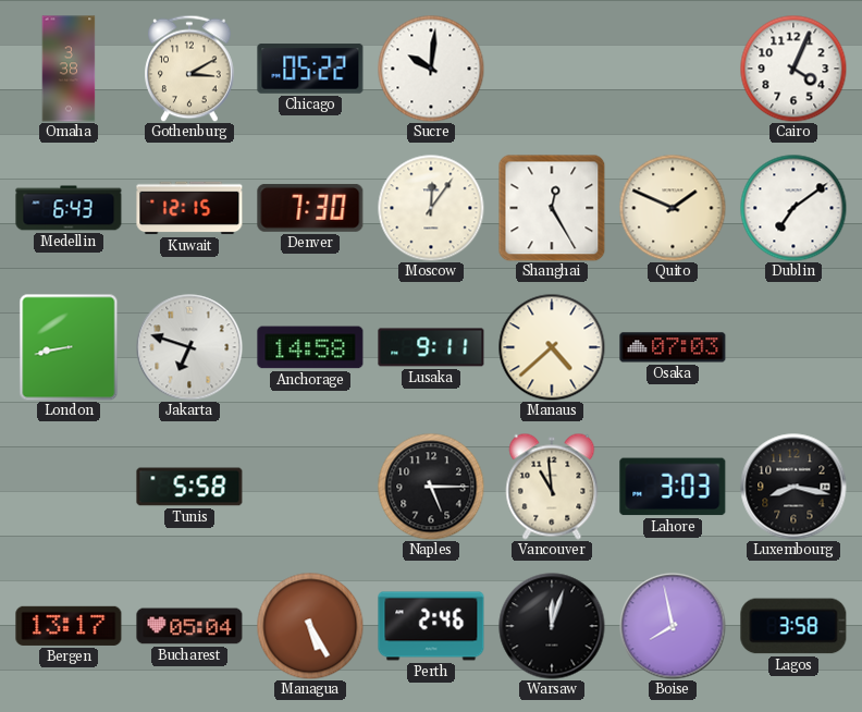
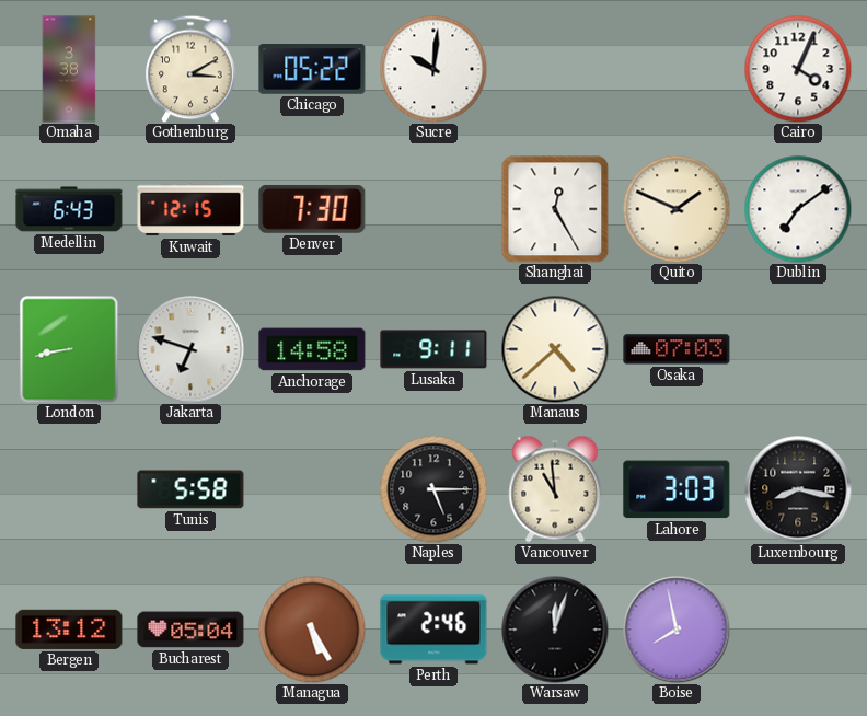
Moscow: 12:06 -> none
Bergen: 13:17 -> 13:12
Lagos: 3:58 -> none
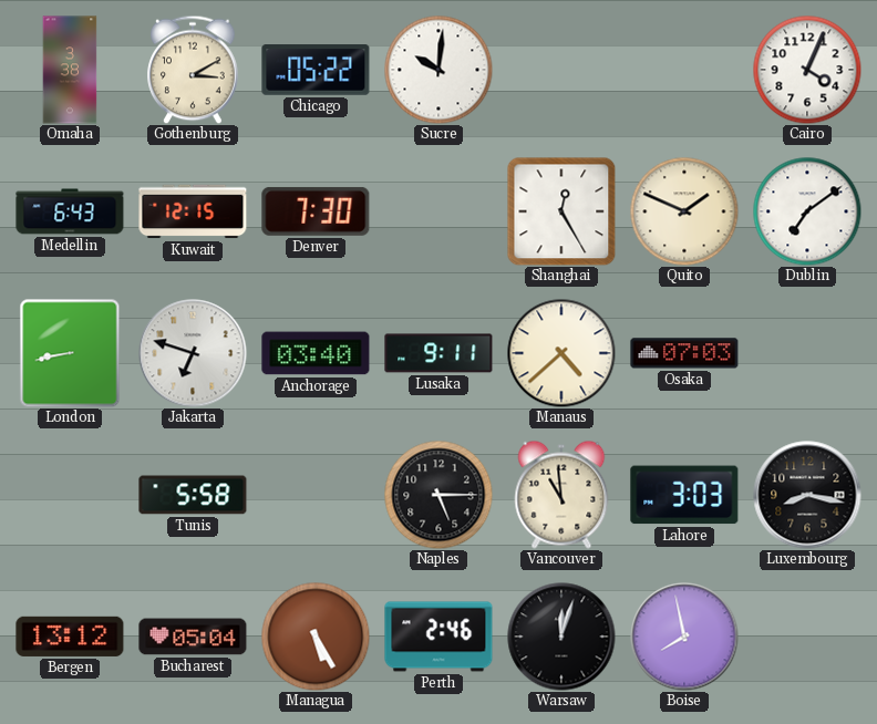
Anchorage: 14:58 -> 03:40
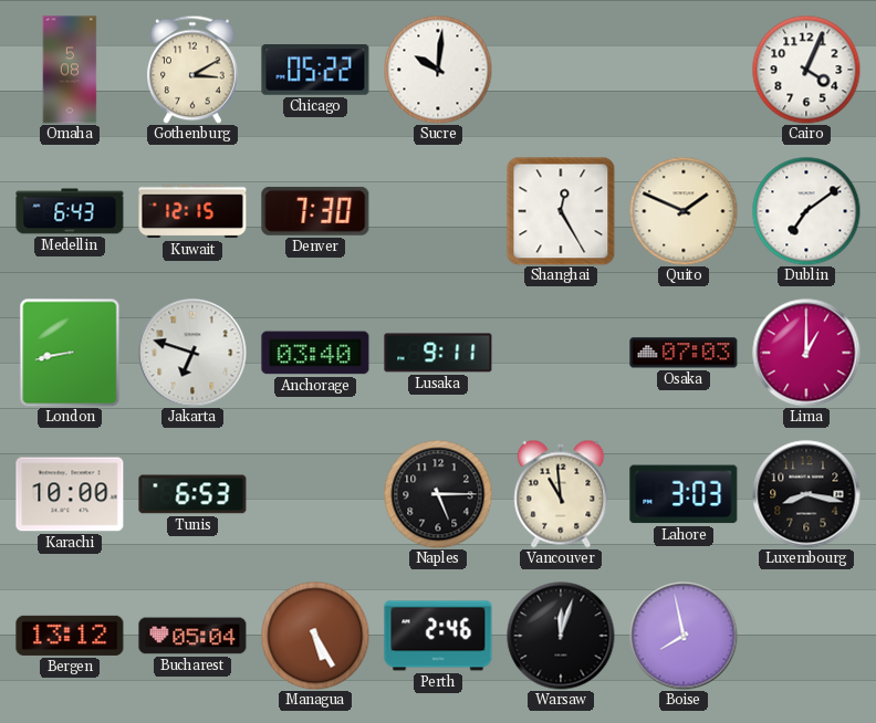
Omaha: 3:38 -> 5:08
Manaus: 4:38 -> none
Lima: none -> 1:00
Karachi: none -> 10:00
Tunis: 5:58 -> 6:53
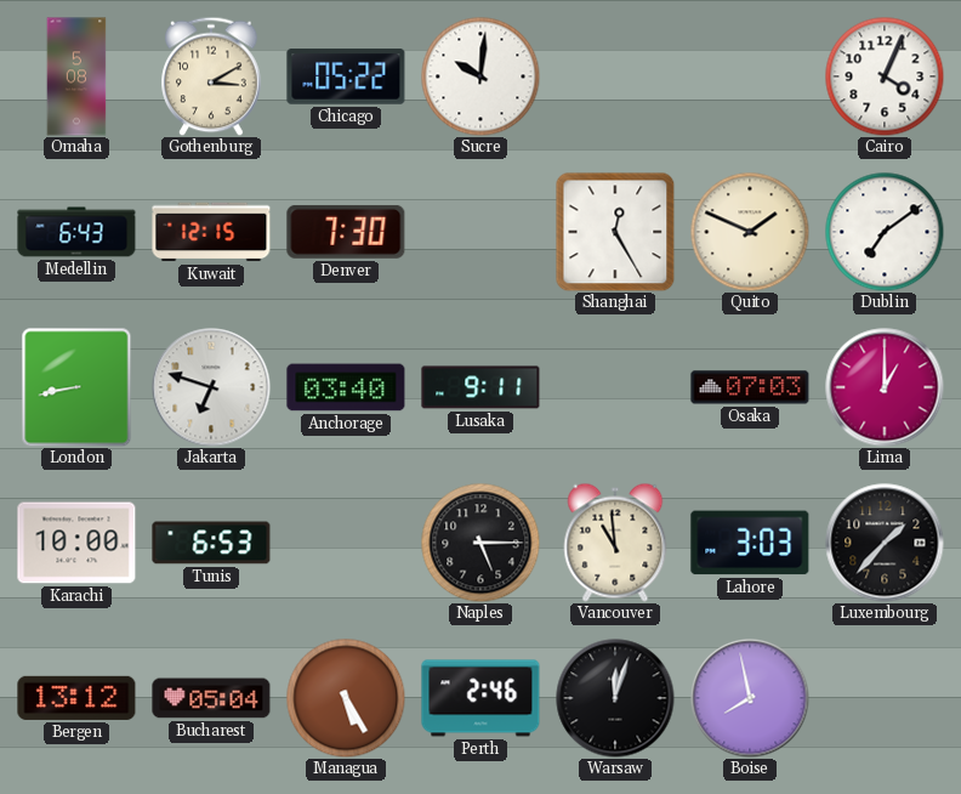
Luxembourg: 8:17 -> 1:37
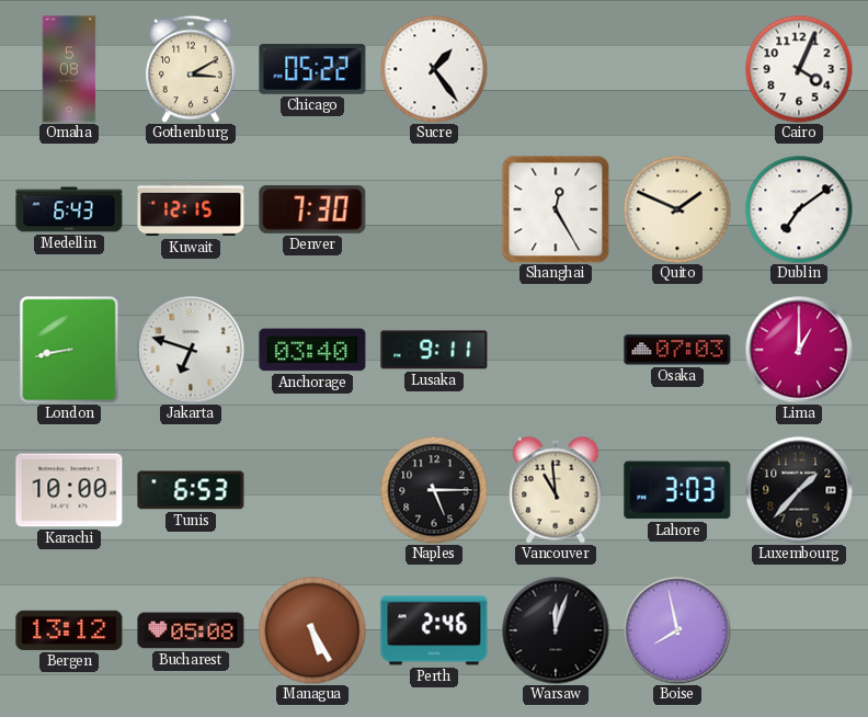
Sucre: 10:01 -> 1:24
Bucharest: 05:04 -> 05:08
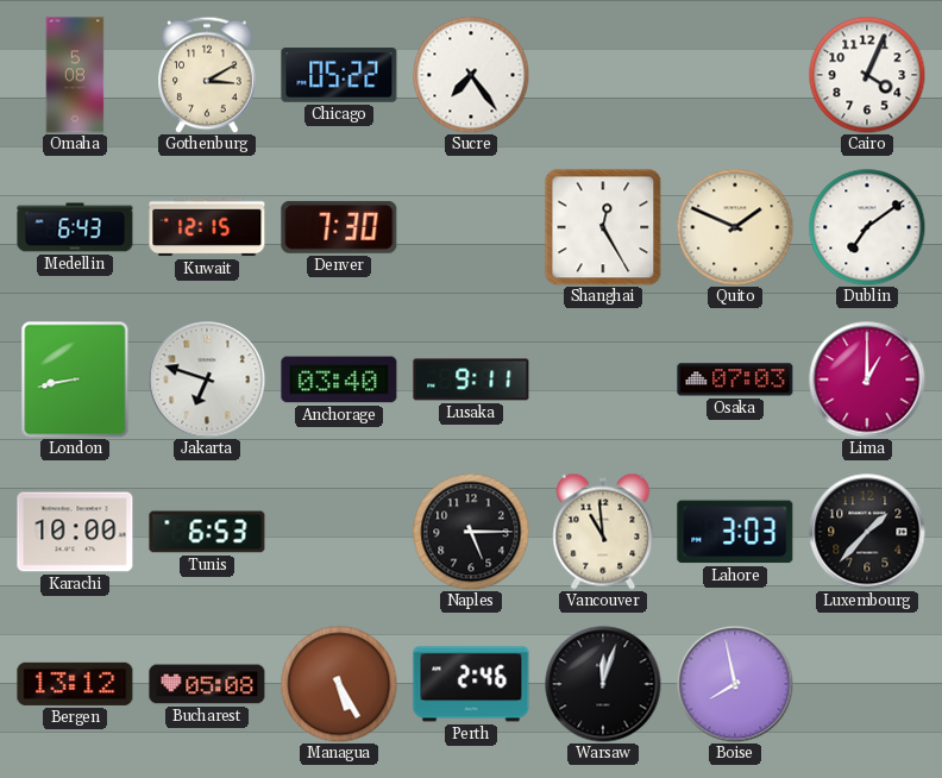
Sucre: 1:24 -> 7:24
